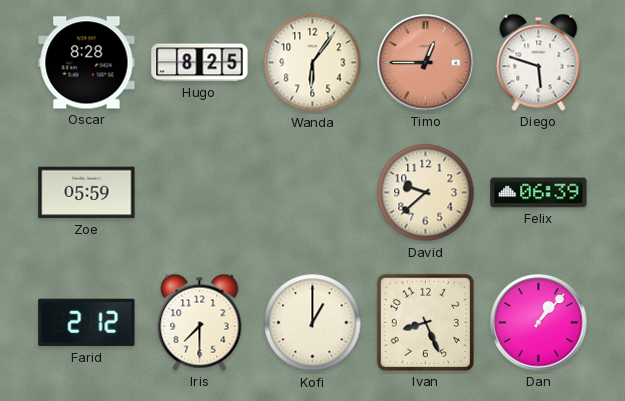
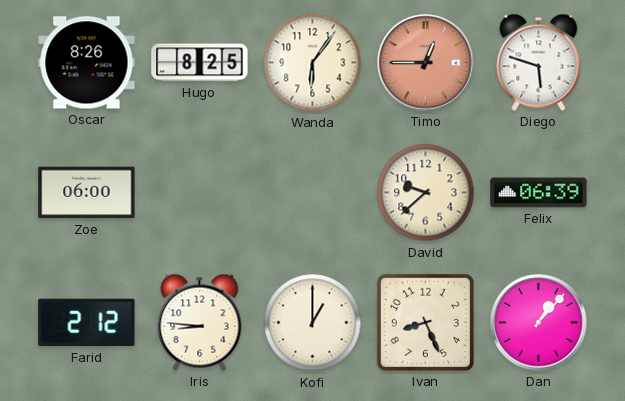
Oscar: 8:28 -> 8:26
Zoe: 05:59 -> 06:00
Iris: 7:30 -> 8:46
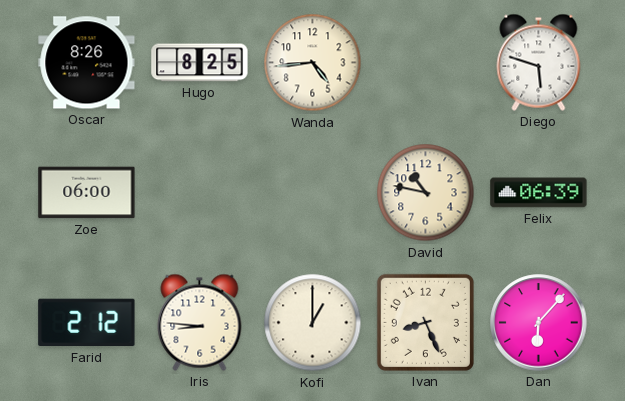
Wanda: 6:06 -> 4:44
Timo: 12:45 -> none
David: 9:38 -> 10:47
Dan: 1:07 -> 6:07
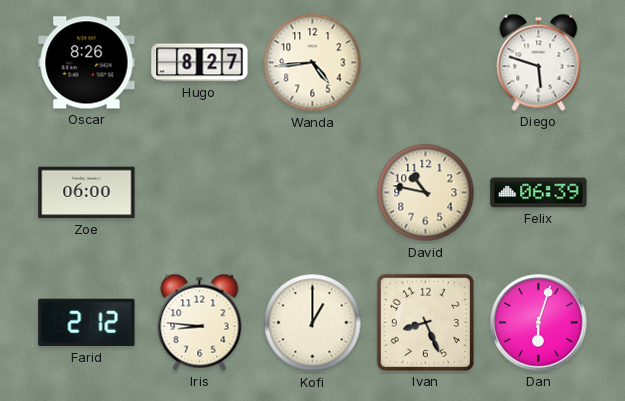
Hugo: 8:25 -> 8:27
Dan: 6:07 -> 6:03
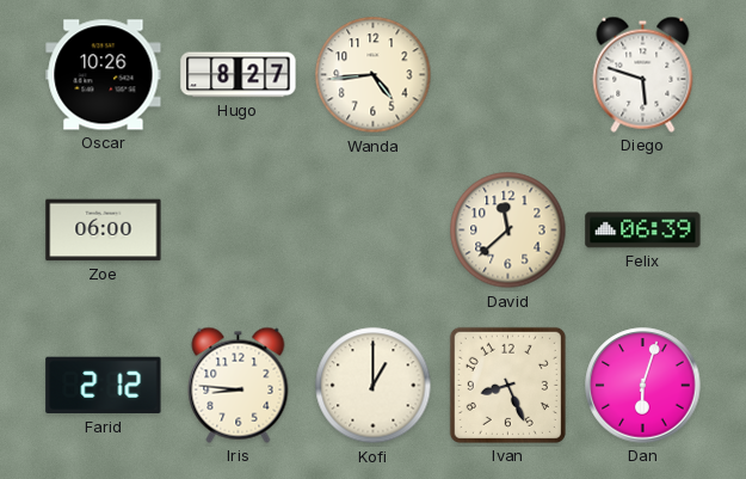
Oscar: 8:26 -> 10:26
David: 10:47 -> 11:38
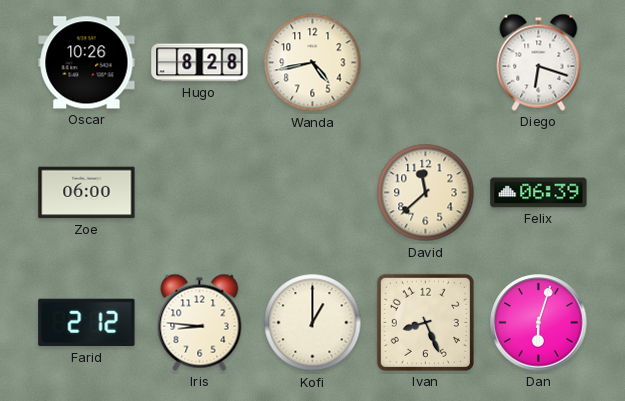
Hugo: 8:27 -> 8:28
Wanda: 4:44 -> 4:43
Diego: 5:48 -> 6:18
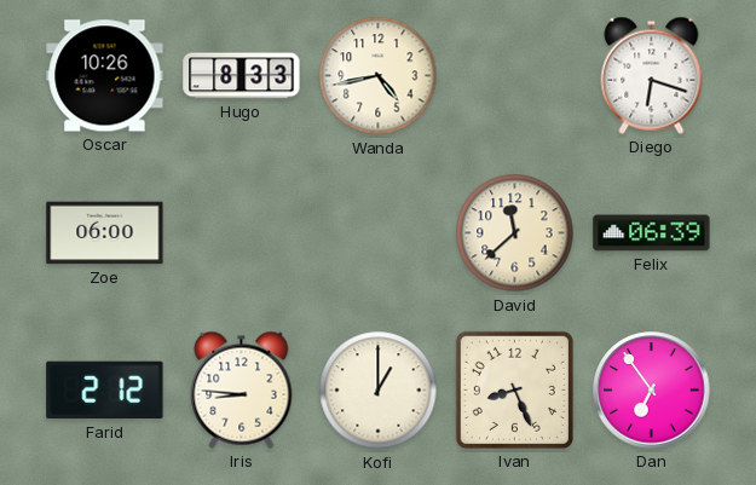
Hugo: 8:28 -> 8:33
Dan: 6:03 -> 6:54
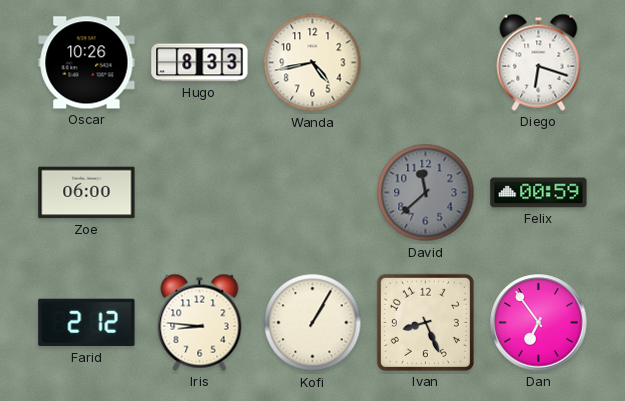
David dial: cream -> grey
Felix: 06:39 -> 00:59
Kofi: 1:00 -> 1:05
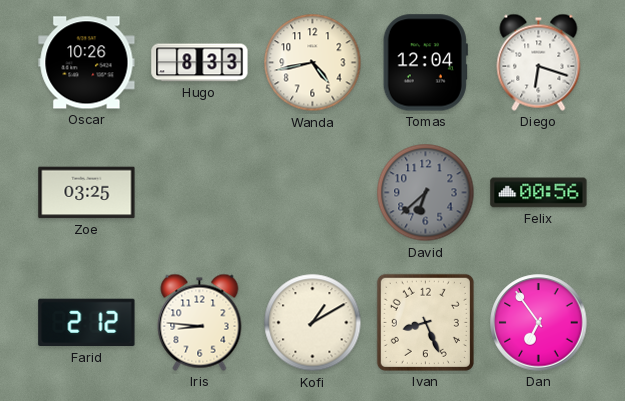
Tomas: none -> 12:04
Zoe: 06:00 -> 03:25
David: 11:38 -> 6:38
Felix: 00:59 -> 00:56
Kofi: 1:05 -> 1:10
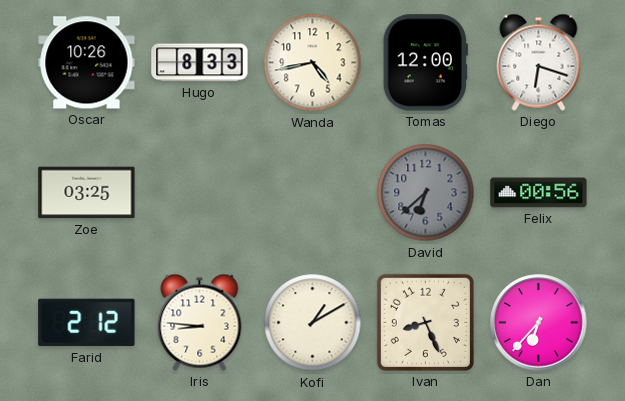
Tomas: 12:04 -> 12:00
Dan: 6:54 -> 6:37
